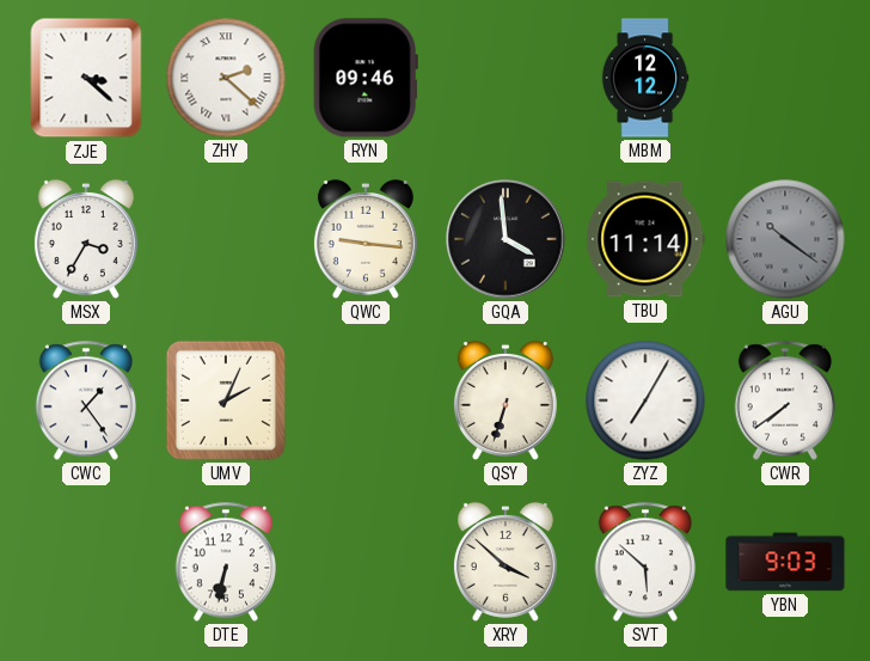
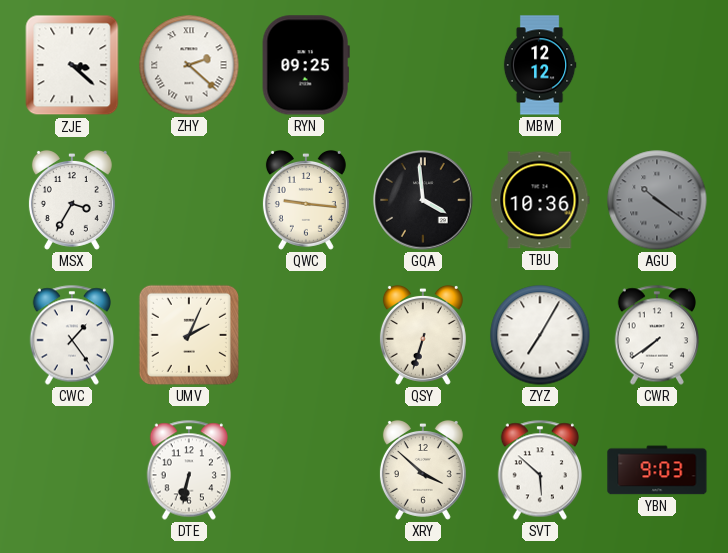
RYN: 09:46 -> 09:25
TBU: 11:14 -> 10:36
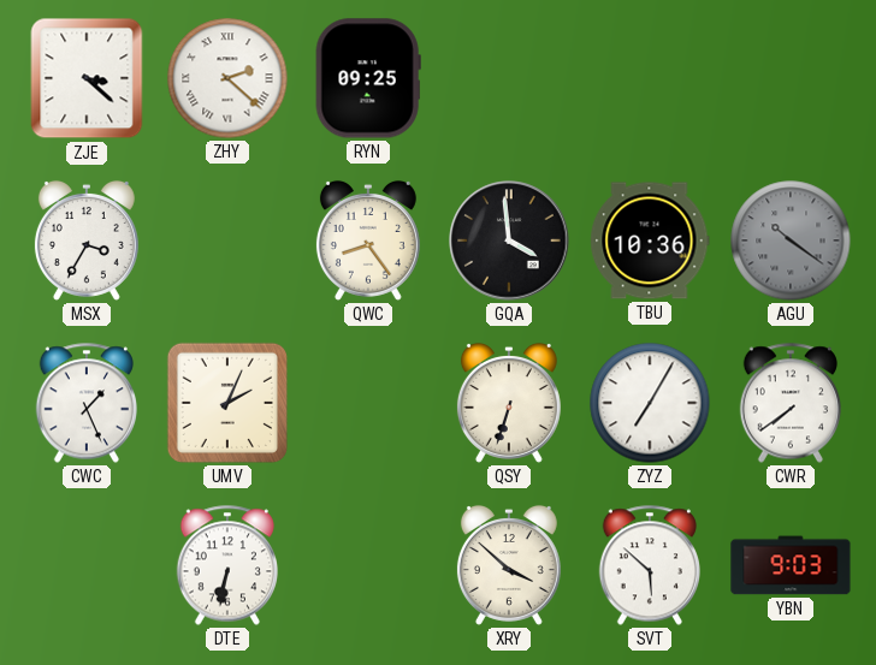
MBM: 12:12 -> none
QWC: 9:16 -> 8:24
CWC: 1:24 -> 1:26
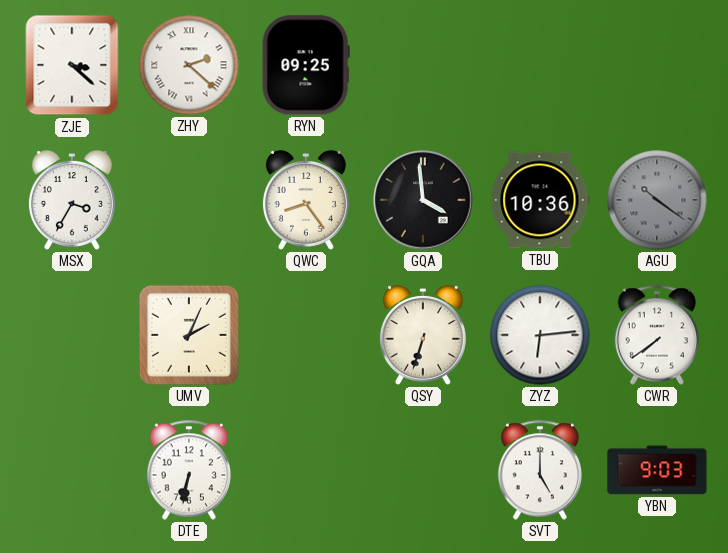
CWC: 1:26 -> none
ZYZ: 7:05 -> 6:14
XRY: 3:52 -> none
SVT: 5:52 -> 5:00
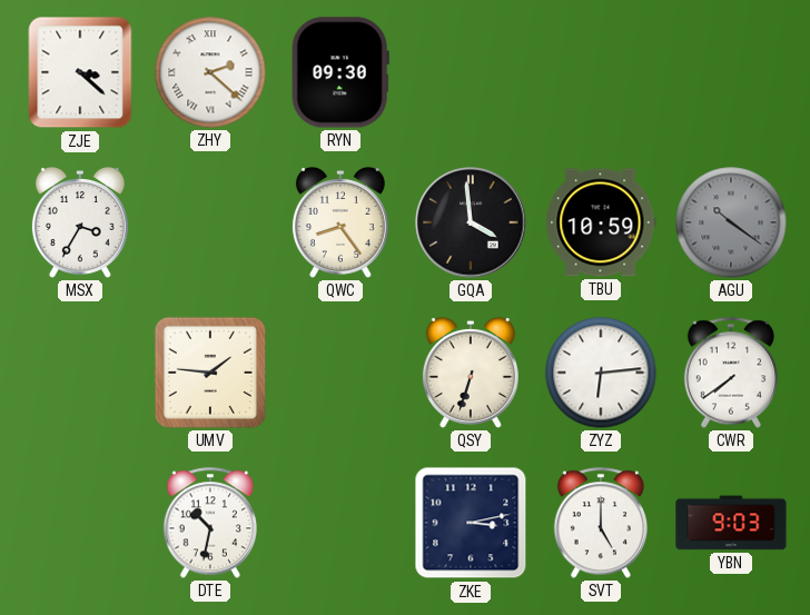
RYN: 09:25 -> 09:30
TBU: 10:36 -> 10:59
UMV: 2:04 -> 1:46
DTE: 6:32 -> 10:32
ZKE: none -> 3:13
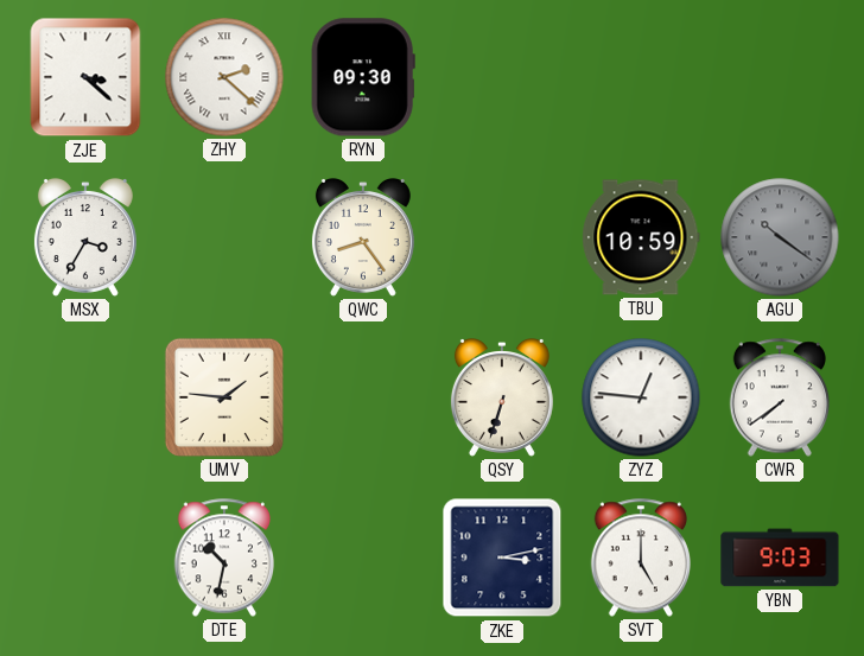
GQA: 3:59 -> none
ZYZ: 6:14 -> 12:46
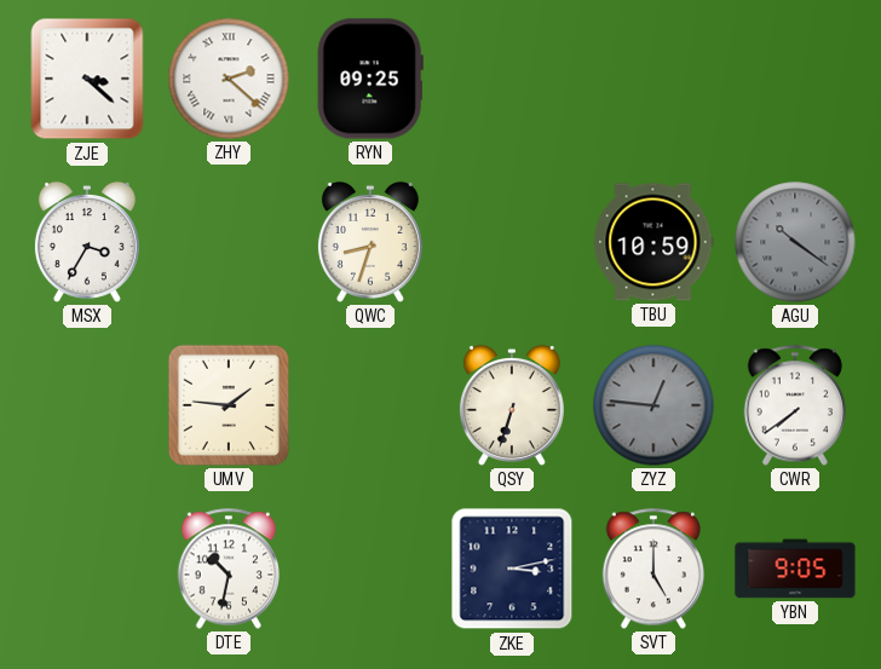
RYN: 09:30 -> 09:25
QWC: 8:24 -> 8:33
ZYZ dial: white -> grey
YBN: 9:03 -> 9:05
